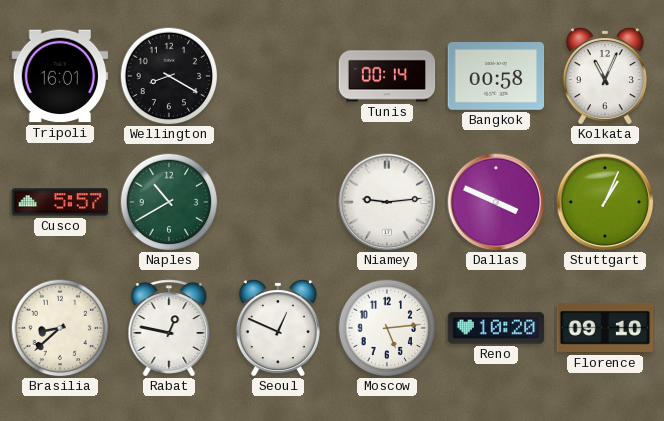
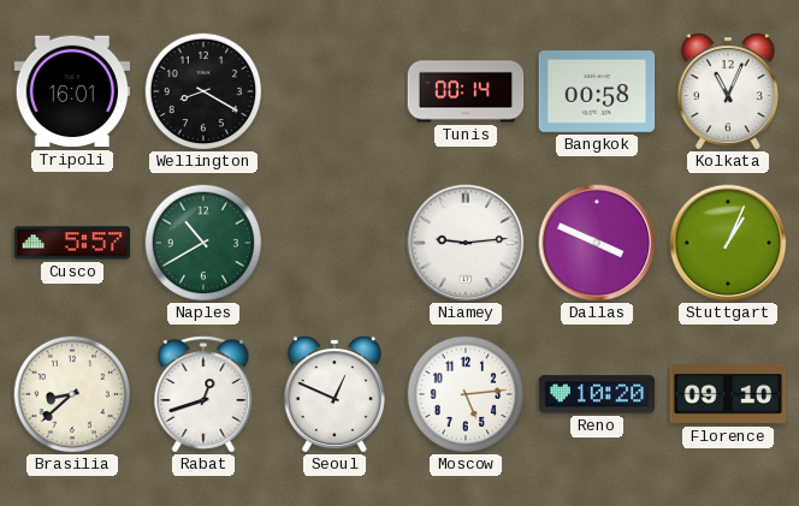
Rabat: 12:47 -> 12:42
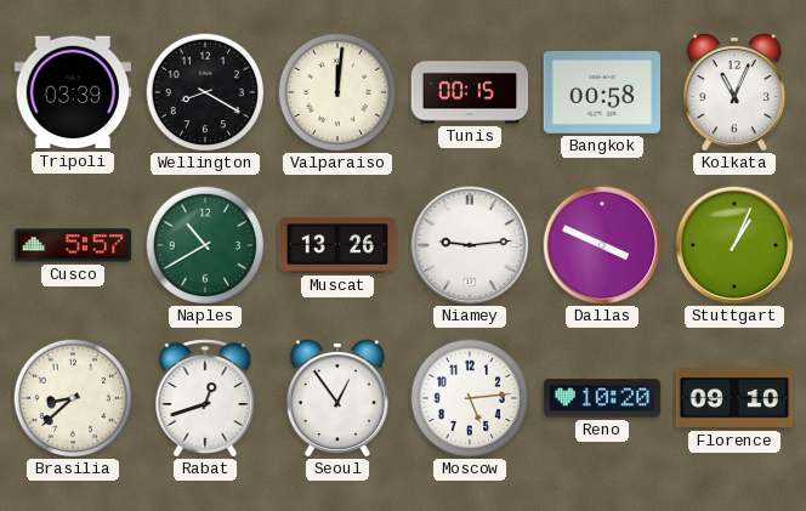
Tripoli: 16:01 -> 03:39
Valparaiso: none -> 12:01
Tunis: 00:14 -> 00:15
Muscat: none -> 13:26
Seoul: 12:49 -> 12:54
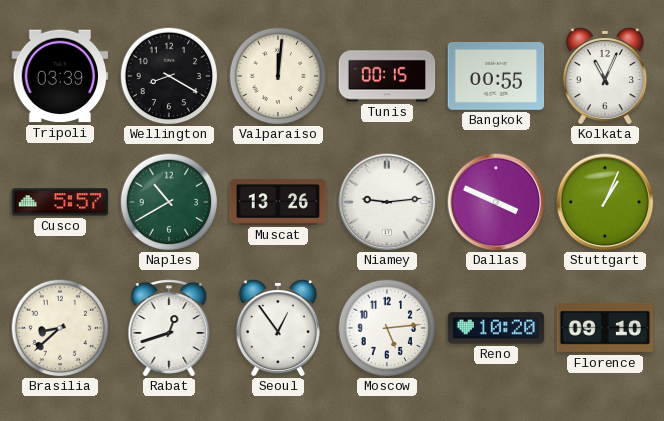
Bangkok: 00:58 -> 00:55
